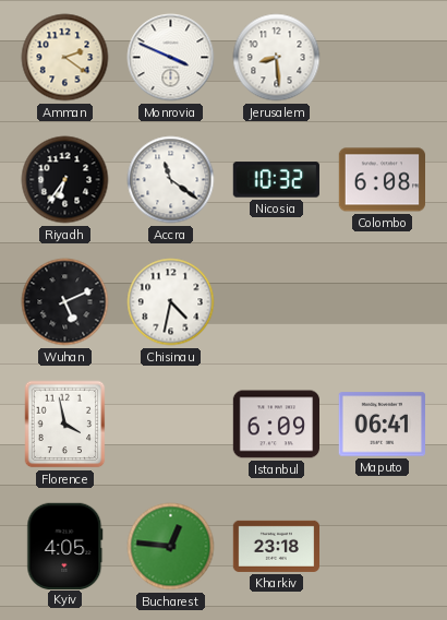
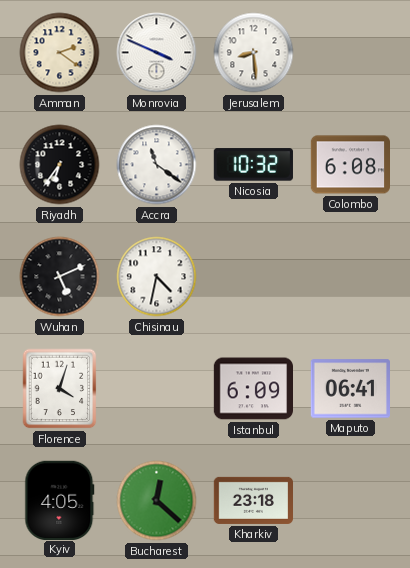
Florence: 3:58 -> 4:03
Bucharest: 12:46 -> 12:22
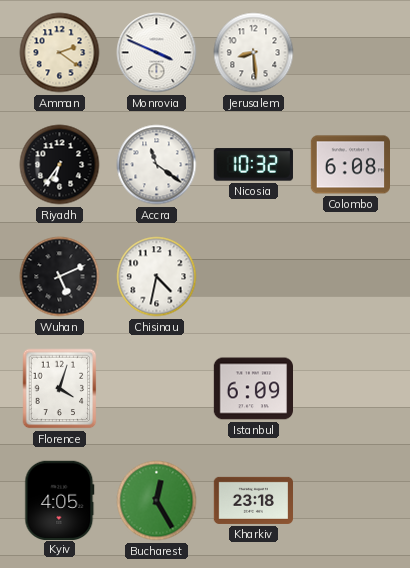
Maputo: 06:41 -> none
Bucharest: 12:22 -> 12:25
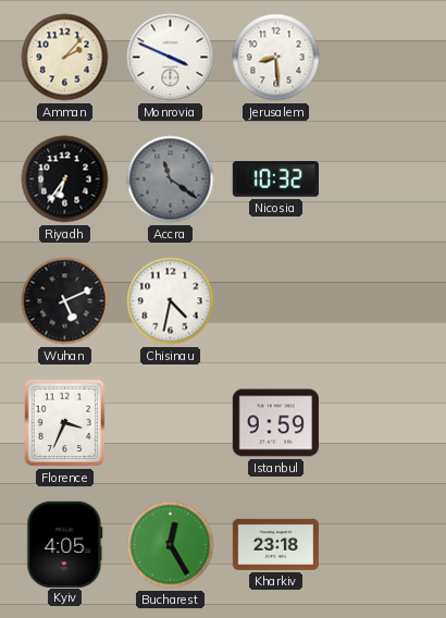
Amman: 2:21 -> 2:07
Accra dial: white -> grey
Colombo: 6:08 -> none
Florence: 4:03 -> 3:34
Istanbul: 6:09 -> 9:59
